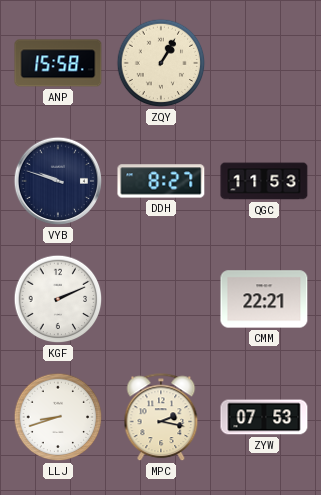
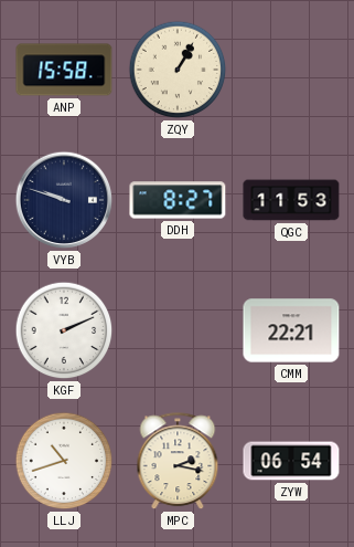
LLJ: 8:42 -> 10:42
ZYW: 07:53 -> 06:54
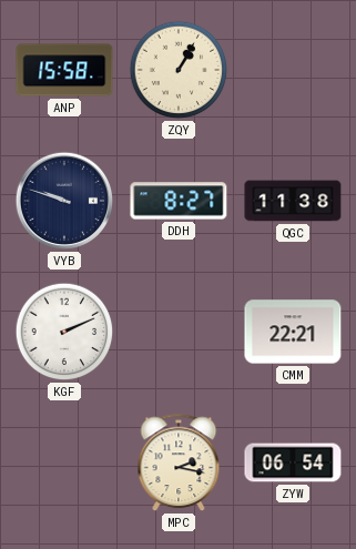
QGC: 11:53 -> 11:38
LLJ: 10:42 -> none
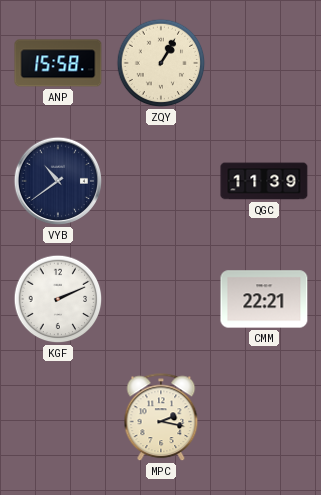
VYB: 9:48 -> 10:39
DDH: 8:27 -> none
QGC: 11:38 -> 11:39
ZYW: 06:54 -> none
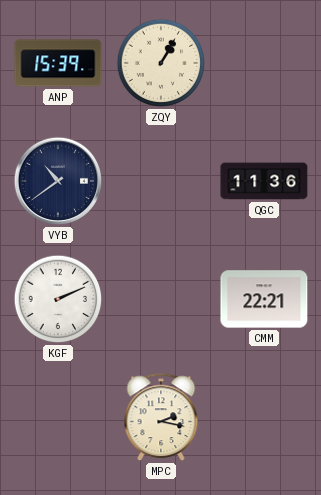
ANP: 15:58 -> 15:39
QGC: 11:39 -> 11:36
